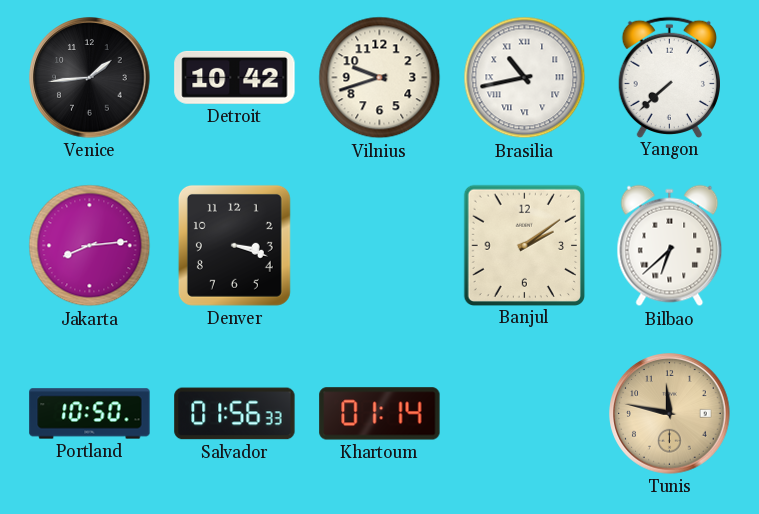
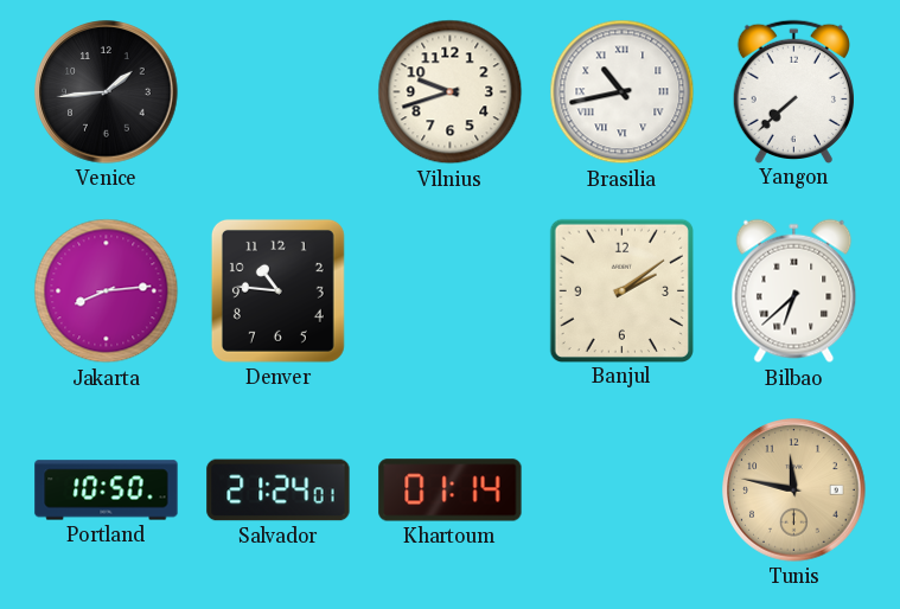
Detroit: 10:42 -> none
Denver: 3:18 -> 10:46
Salvador: 01:56 -> 21:24
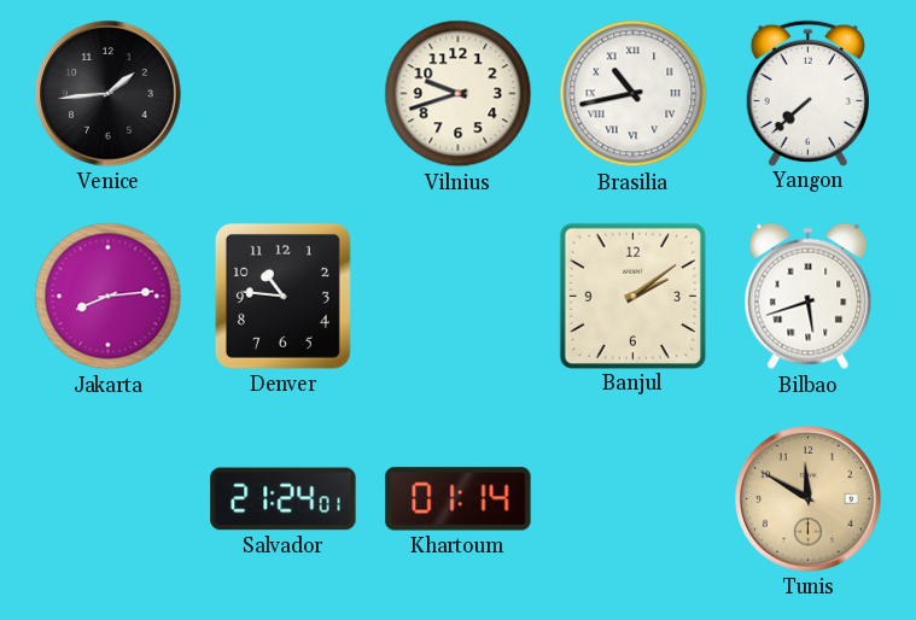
Bilbao: 6:38 -> 5:42
Portland: 10:50 -> none
Tunis: 11:47 -> 11:50
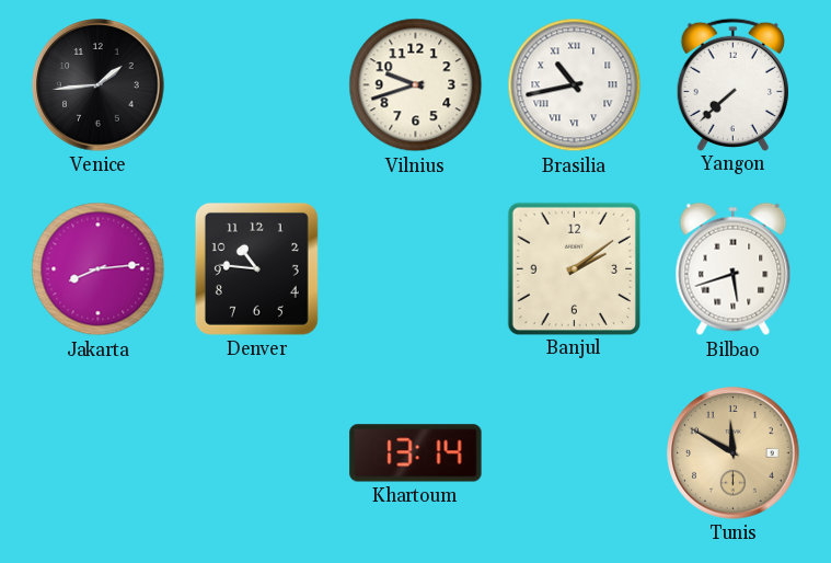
Salvador: 21:24 -> none
Khartoum: 01:14 -> 13:14
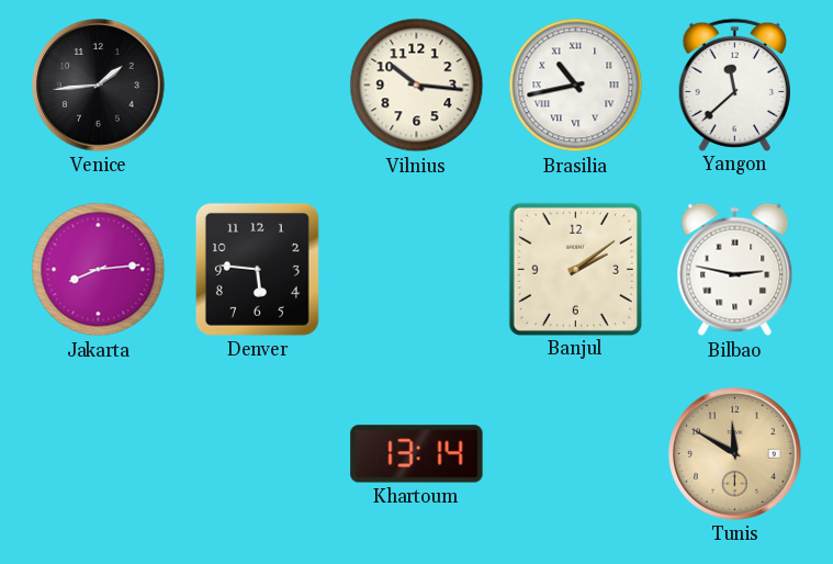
Vilnius: 9:42 -> 10:16
Yangon: 7:38 -> 11:38
Denver: 10:46 -> 5:46
Bilbao: 5:42 -> 2:47
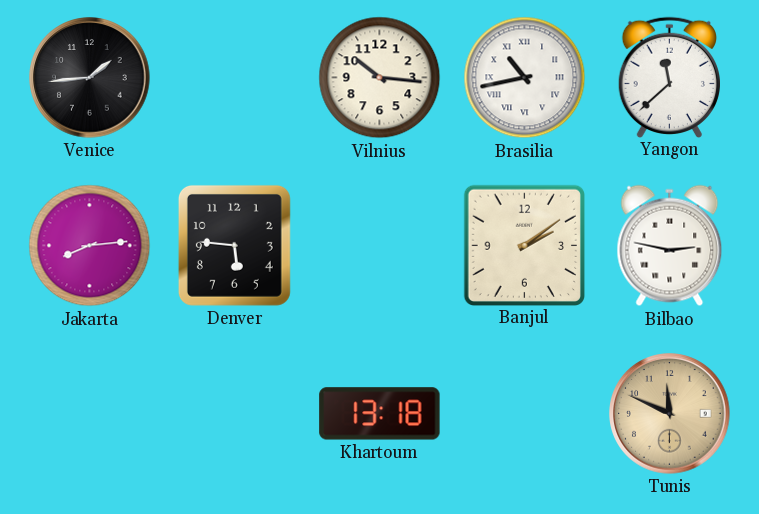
Khartoum: 13:14 -> 13:18
Tunis: 11:50 -> 11:49
